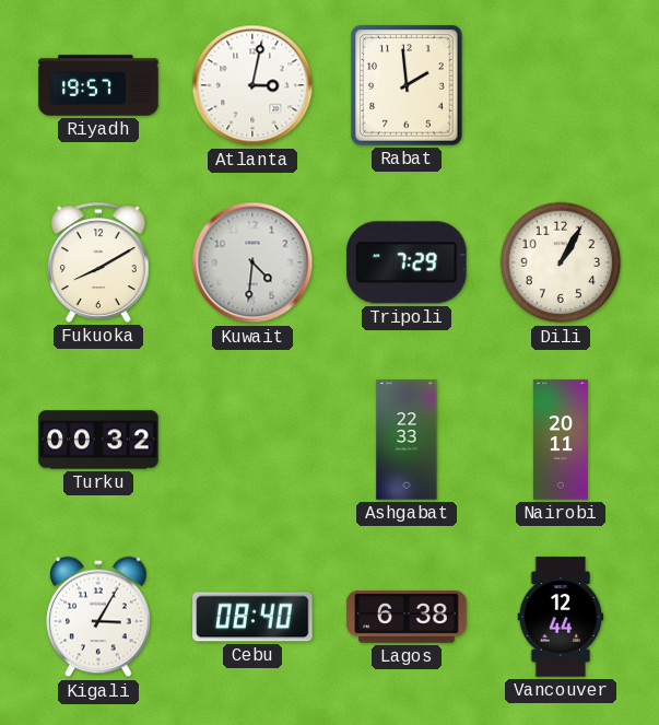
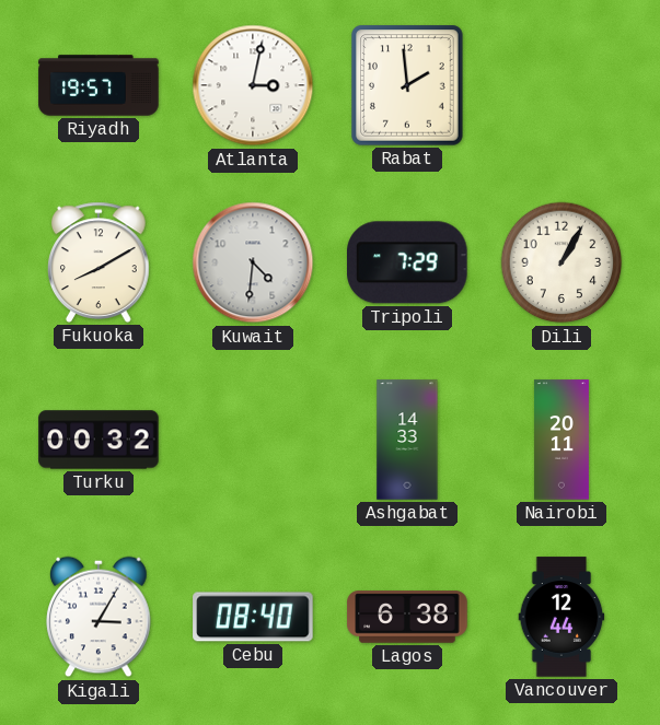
Ashgabat: 22:33 -> 14:33
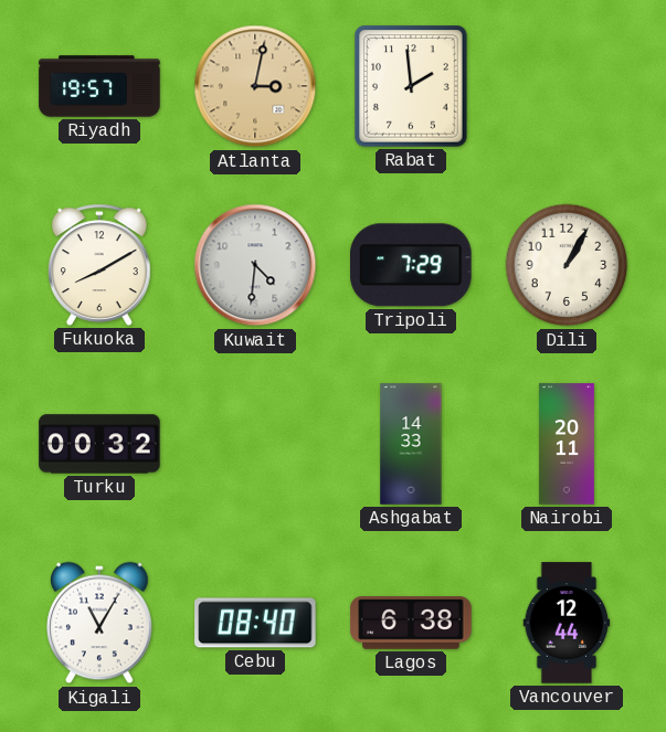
Atlanta dial: white -> champagne
Kigali: 3:05 -> 11:05
